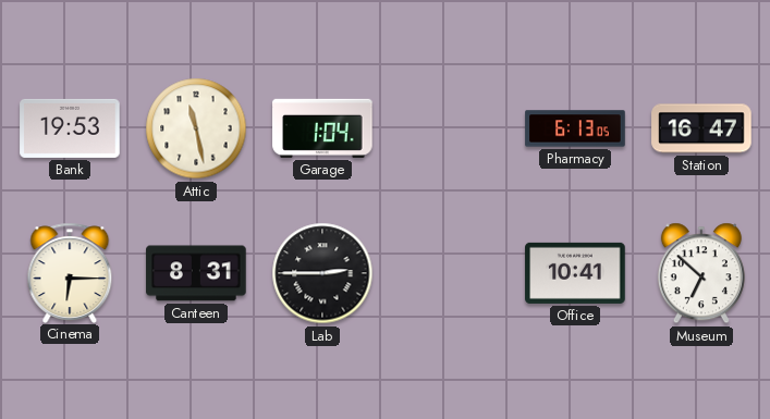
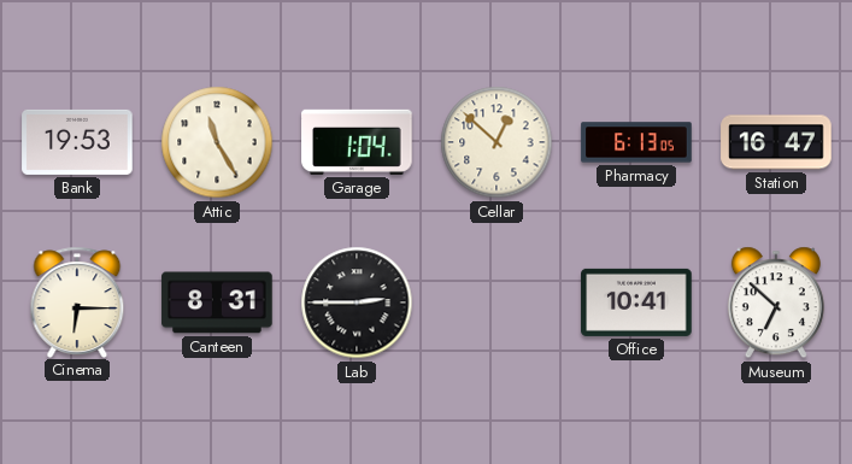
Attic: 11:28 -> 11:25
Cellar: none -> 12:52
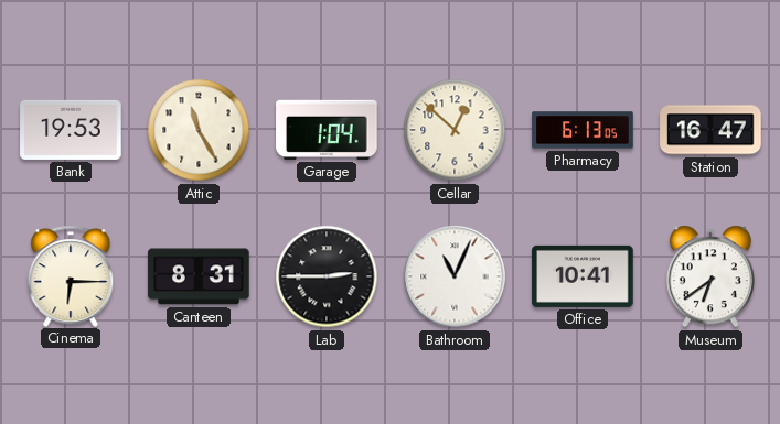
Bathroom: none -> 11:04
Museum: 6:52 -> 6:39
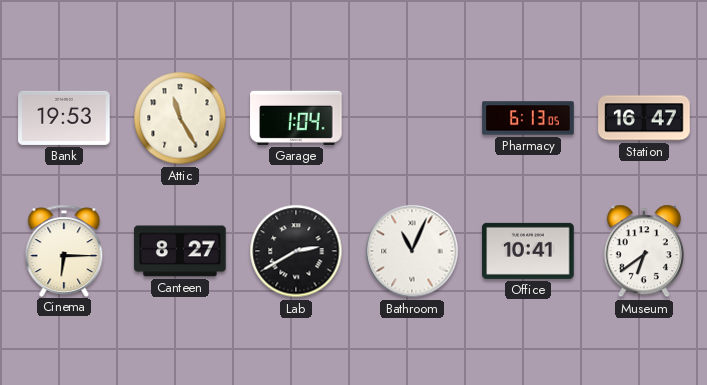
Cellar: 12:52 -> none
Canteen: 8:31 -> 8:27
Lab: 2:45 -> 2:40
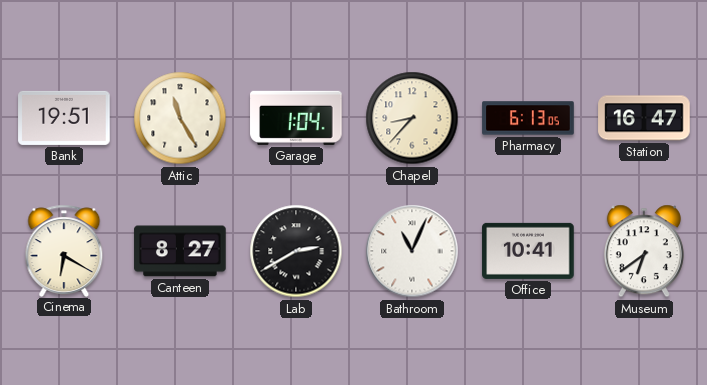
Bank: 19:53 -> 19:51
Chapel: none -> 8:37
Cinema: 6:15 -> 6:20
